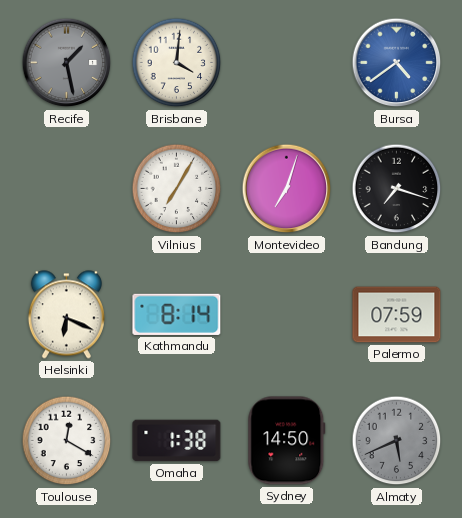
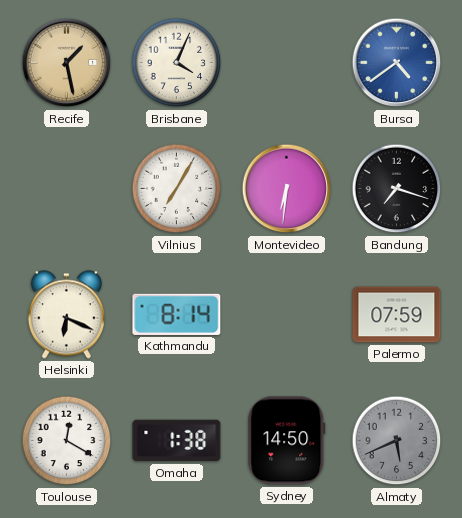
Recife dial: grey -> champagne
Brisbane: 4:01 -> 4:04
Montevideo: 7:03 -> 6:31
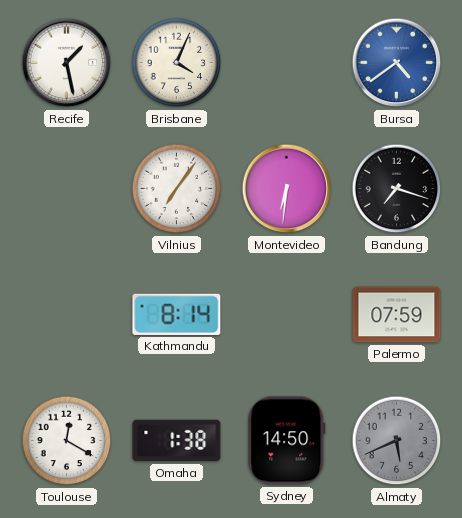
Recife dial: champagne -> white
Vilnius: 7:05 -> 7:06
Helsinki: 6:19 -> none
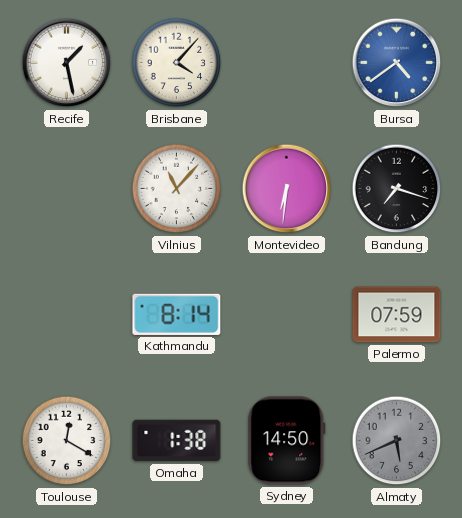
Brisbane: 4:04 -> 4:07
Vilnius: 7:06 -> 11:07
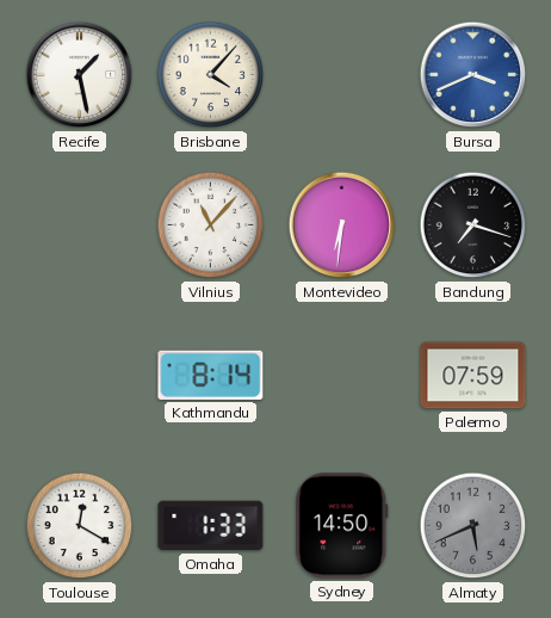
Bursa: 4:39 -> 3:41
Omaha: 1:38 -> 1:33
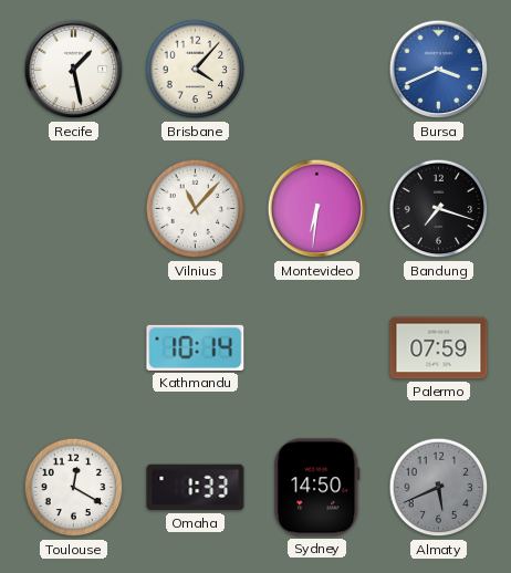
Kathmandu: 8:14 -> 10:14
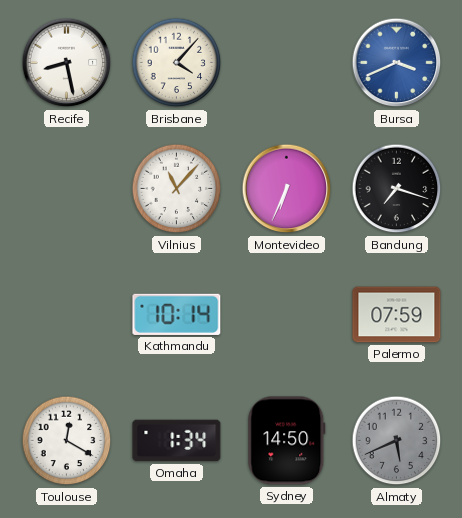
Recife: 1:28 -> 8:28
Montevideo: 6:31 -> 6:34
Omaha: 1:33 -> 1:34
